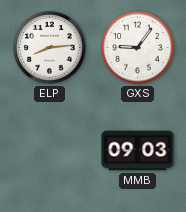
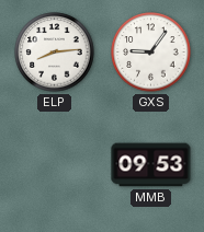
MMB: 09:03 -> 09:53
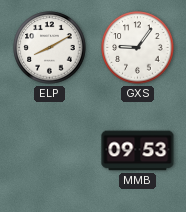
ELP: 8:14 -> 8:10
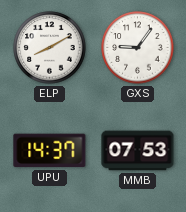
UPU: none -> 14:37
MMB: 09:53 -> 07:53
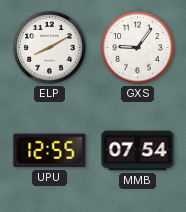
UPU: 14:37 -> 12:55
MMB: 07:53 -> 07:54
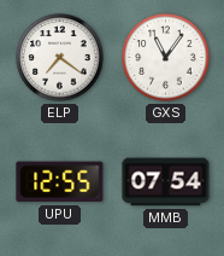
ELP: 8:10 -> 7:21
GXS: 9:06 -> 11:06
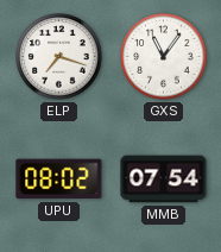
ELP: 7:21 -> 7:18
UPU: 12:55 -> 08:02
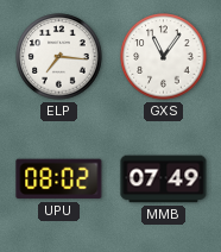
ELP: 7:18 -> 7:16
MMB: 07:54 -> 07:49
